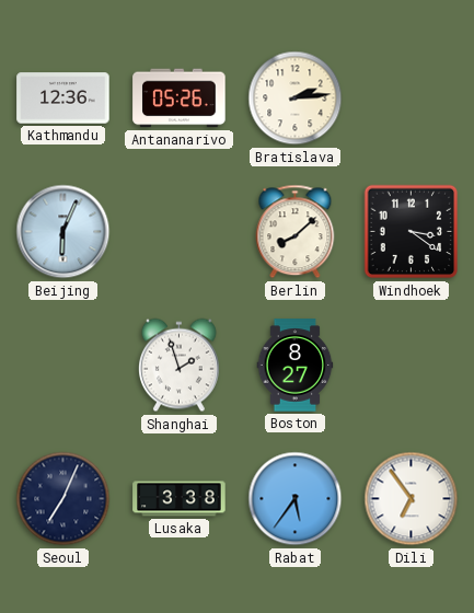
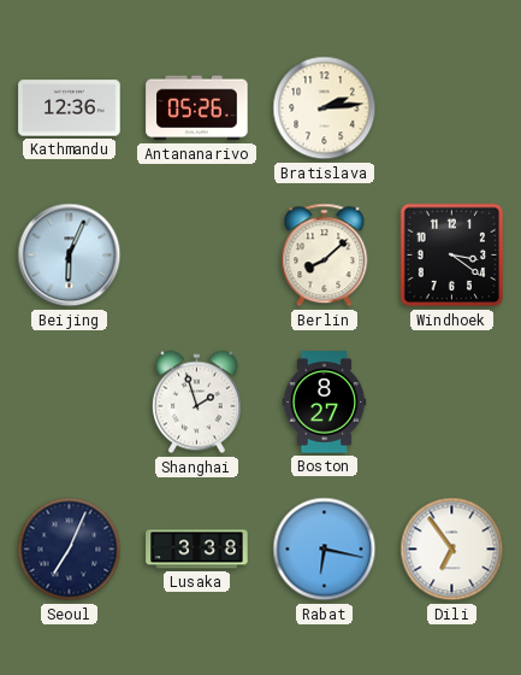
Rabat: 5:36 -> 6:17
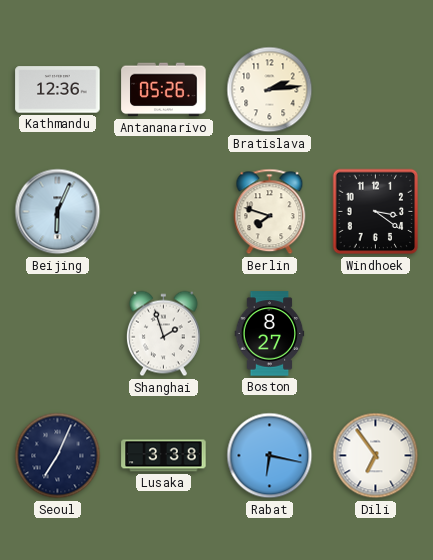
Berlin: 8:08 -> 7:48
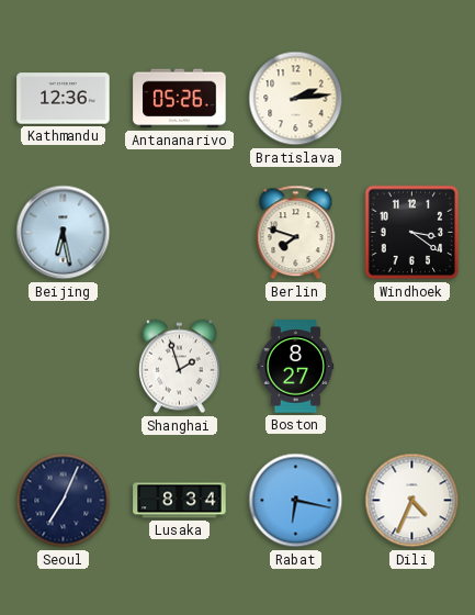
Beijing: 6:04 -> 6:28
Lusaka: 3:38 -> 8:34
Dili: 6:54 -> 4:34
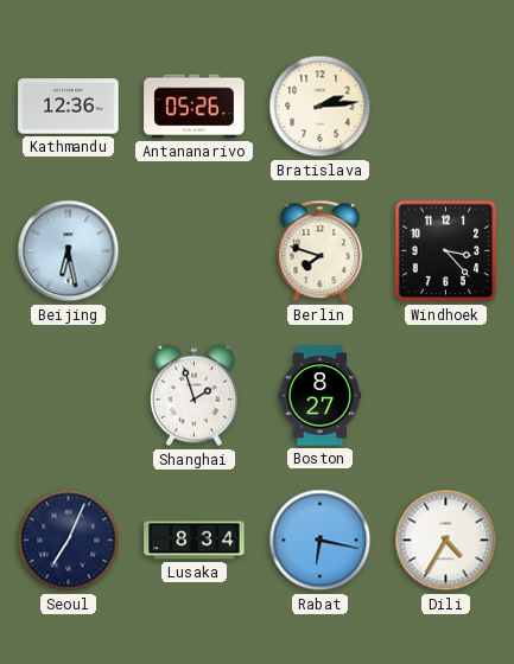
Windhoek: 3:21 -> 3:23
Dili: 4:34 -> 4:35
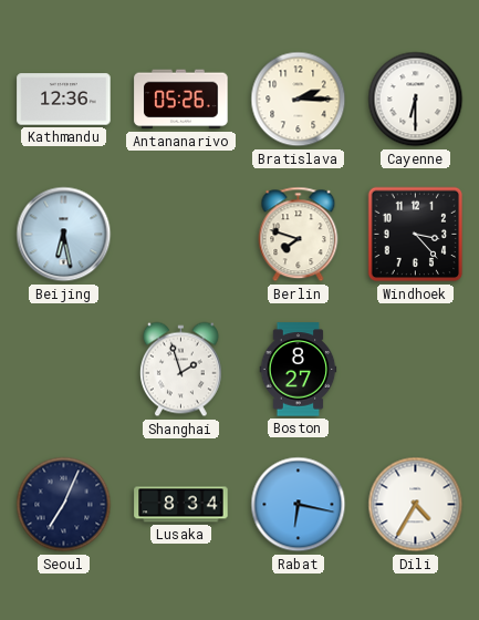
Bratislava: 2:14 -> 2:15
Cayenne: none -> 6:30
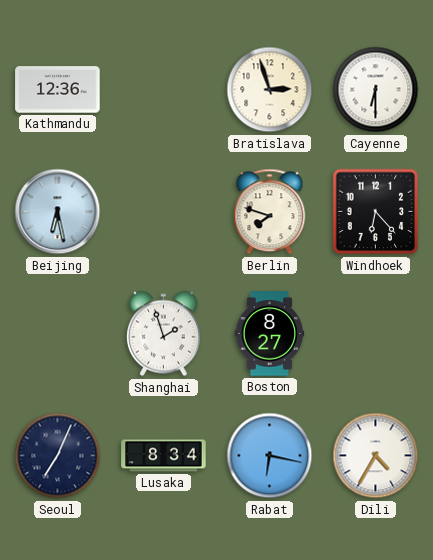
Antananarivo: 05:26 -> none
Bratislava: 2:15 -> 2:57
Windhoek: 3:23 -> 6:23
